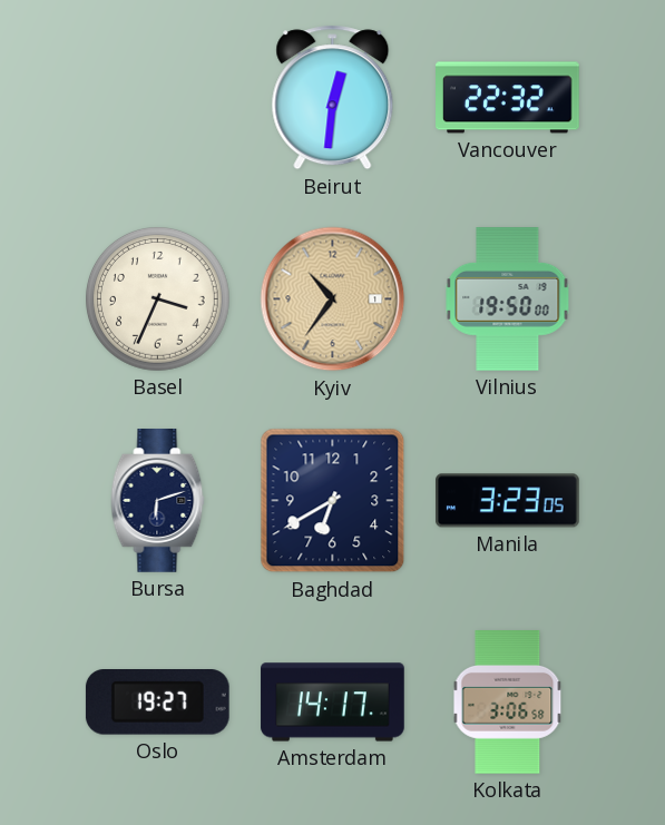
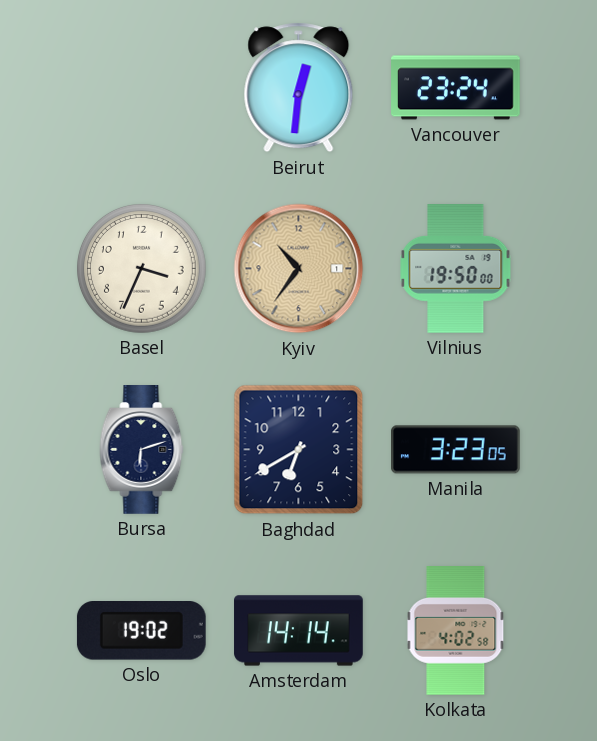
Vancouver: 22:32 -> 23:24
Oslo: 19:27 -> 19:02
Amsterdam: 14:17 -> 14:14
Kolkata: 3:06 -> 4:02
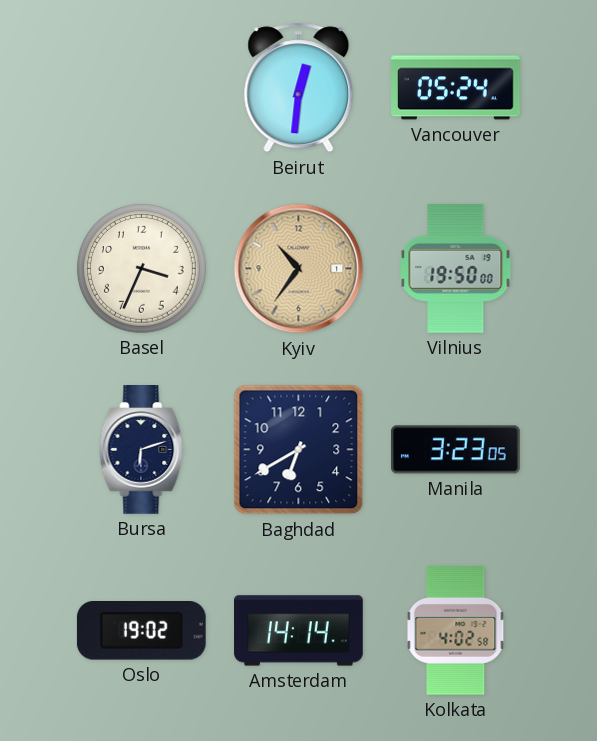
Vancouver: 23:24 -> 05:24
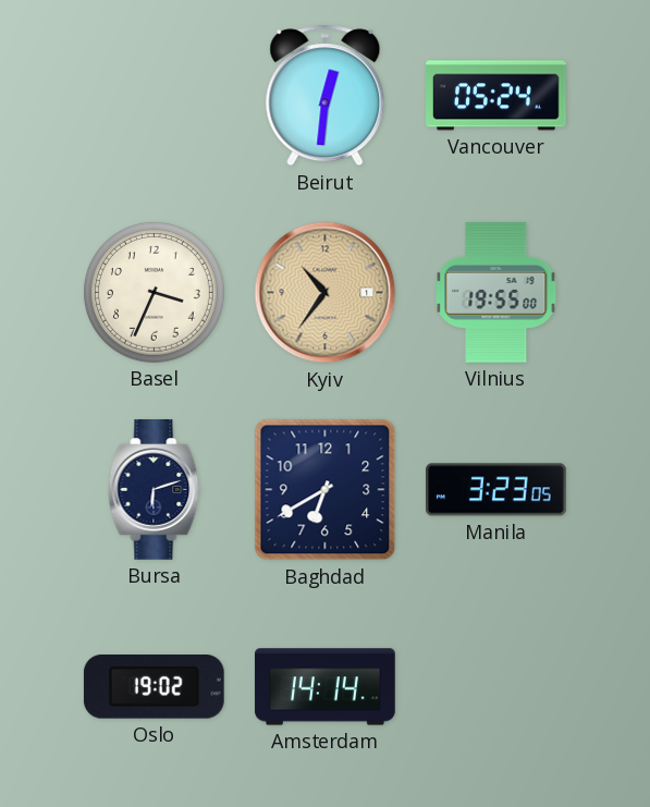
Vilnius: 19:50 -> 19:55
Kolkata: 4:02 -> none
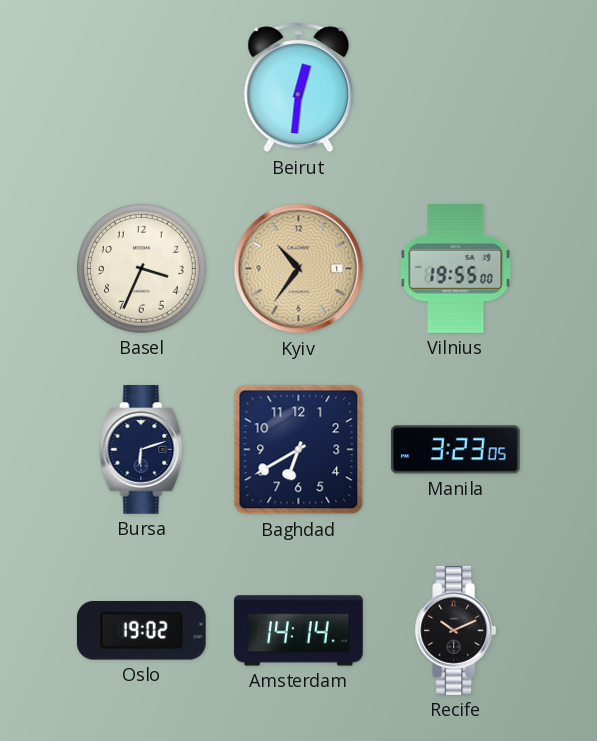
Vancouver: 05:24 -> none
Recife: none -> 10:11
